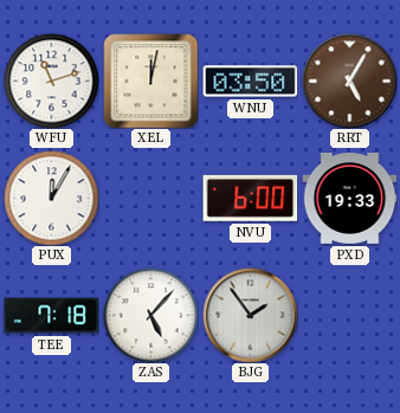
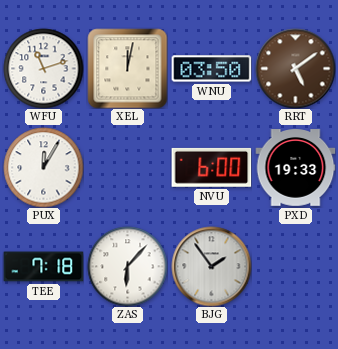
RRT: 5:05 -> 5:09
ZAS: 5:07 -> 6:07
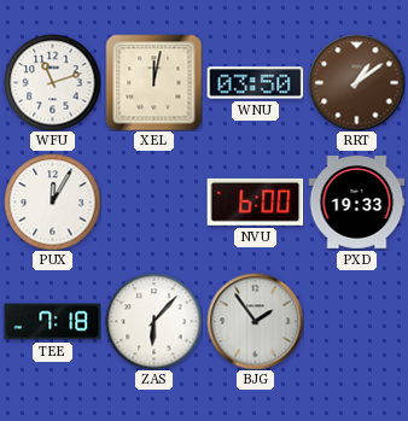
RRT: 5:09 -> 1:09
